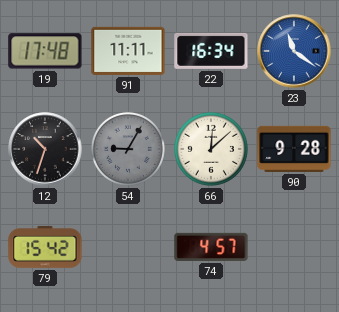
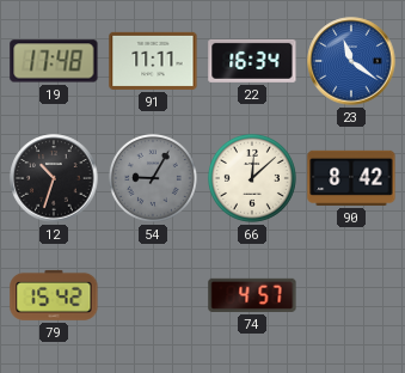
90: 9:28 -> 8:42
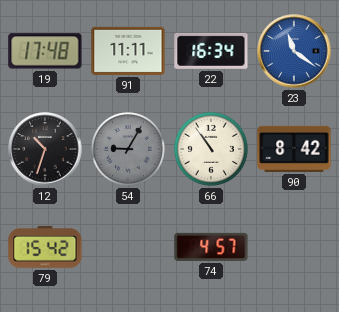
66: 12:08 -> 10:54
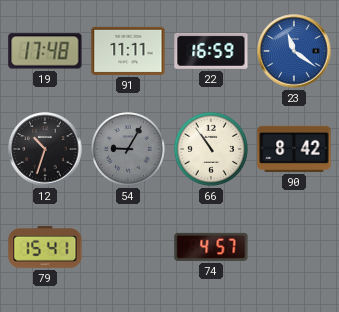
22: 16:34 -> 16:59
79: 15:42 -> 15:41
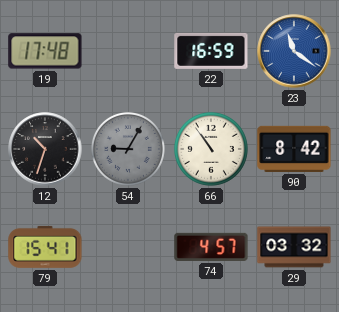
91: 11:11 -> none
29: none -> 03:32
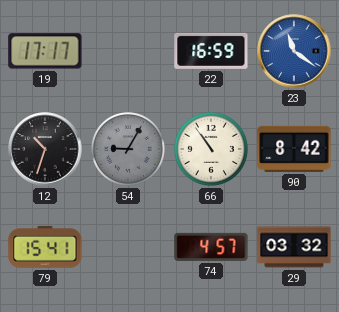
19: 17:48 -> 17:17
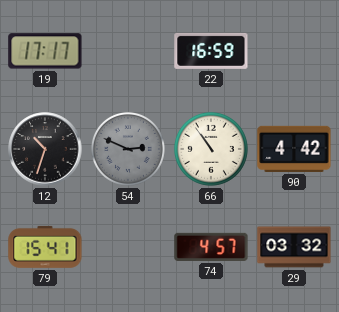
23: 11:21 -> none
54: 9:05 -> 2:49
90: 8:42 -> 4:42
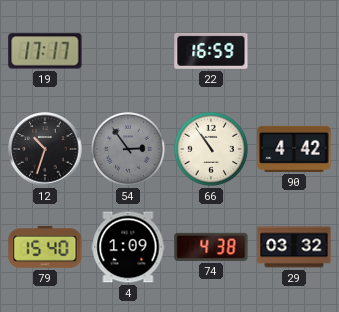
54: 2:49 -> 2:54
79: 15:41 -> 15:40
4: none -> 1:09
74: 4:57 -> 4:38
